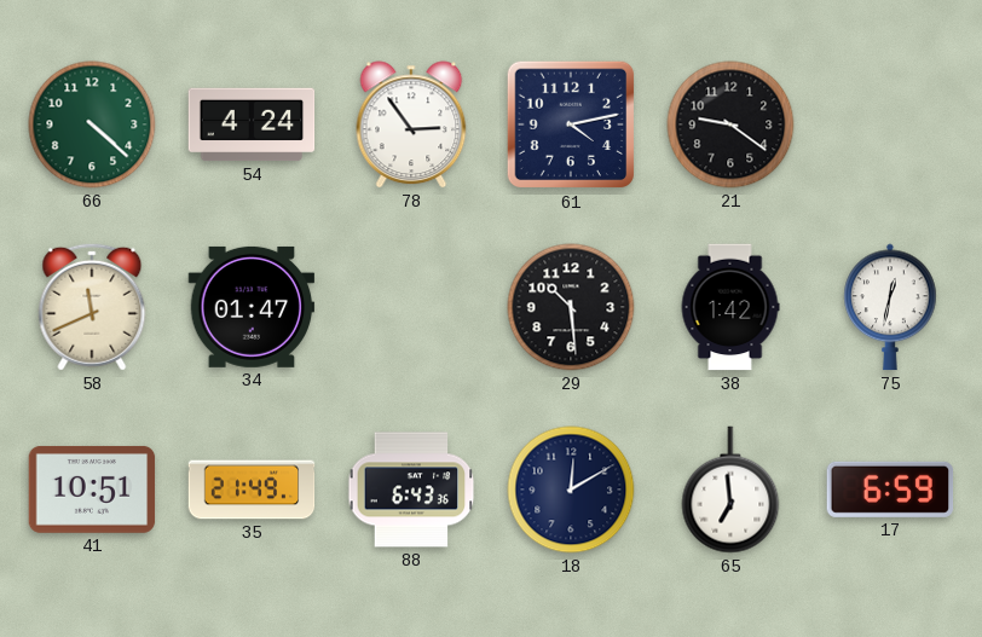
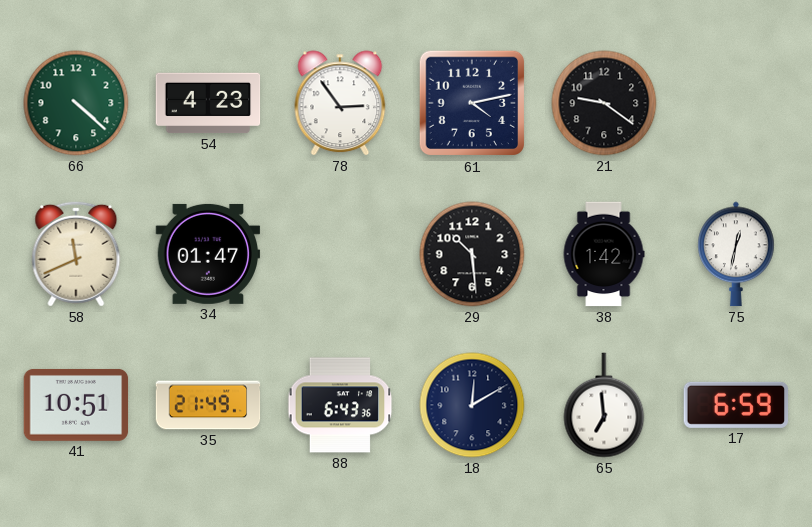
54: 4:24 -> 4:23
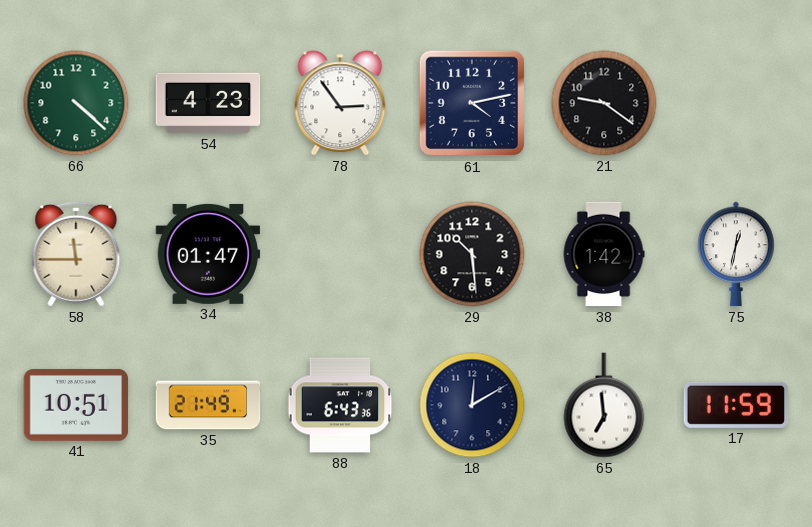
58: 11:41 -> 11:45
17: 6:59 -> 11:59
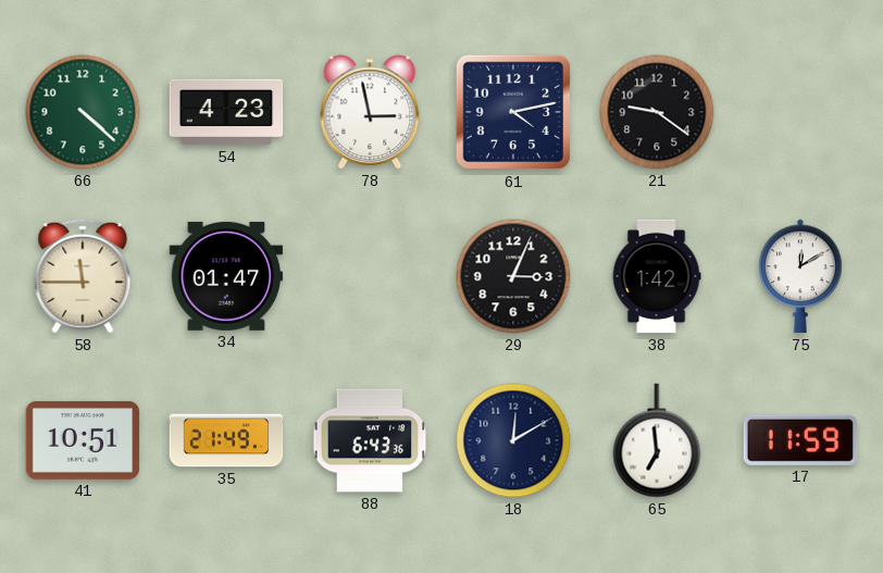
78: 2:54 -> 2:58
29: 10:29 -> 3:04
75: 12:32 -> 12:10
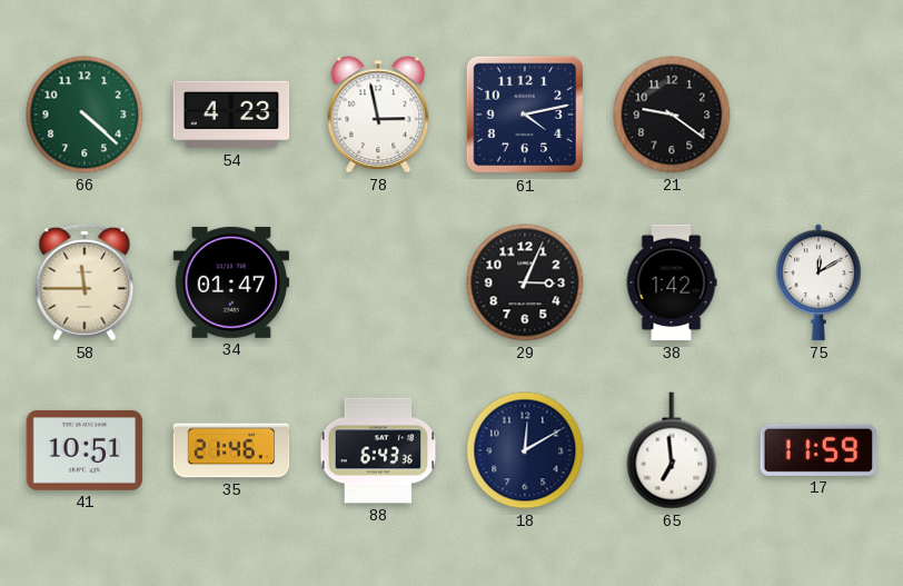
35: 21:49 -> 21:46
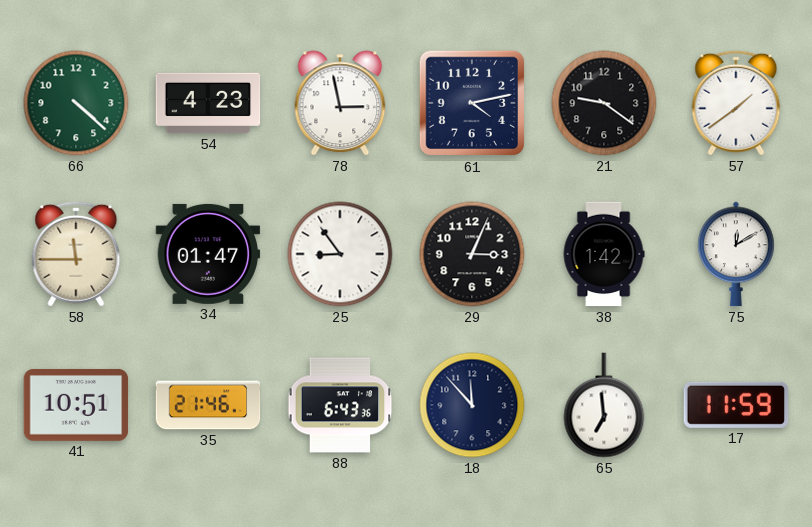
57: none -> 1:39
25: none -> 8:54
18: 12:10 -> 11:53
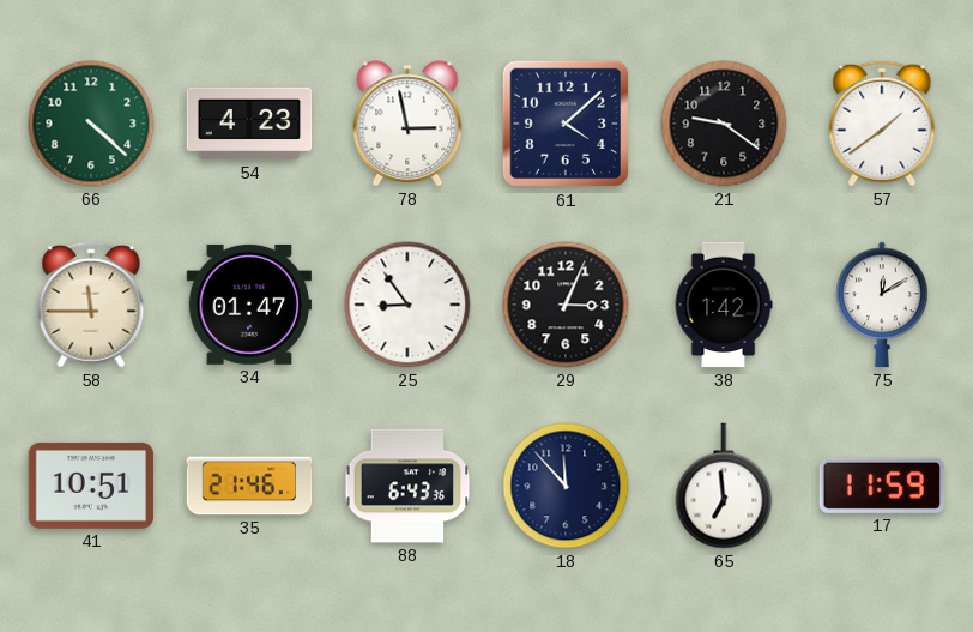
61: 4:13 -> 4:08
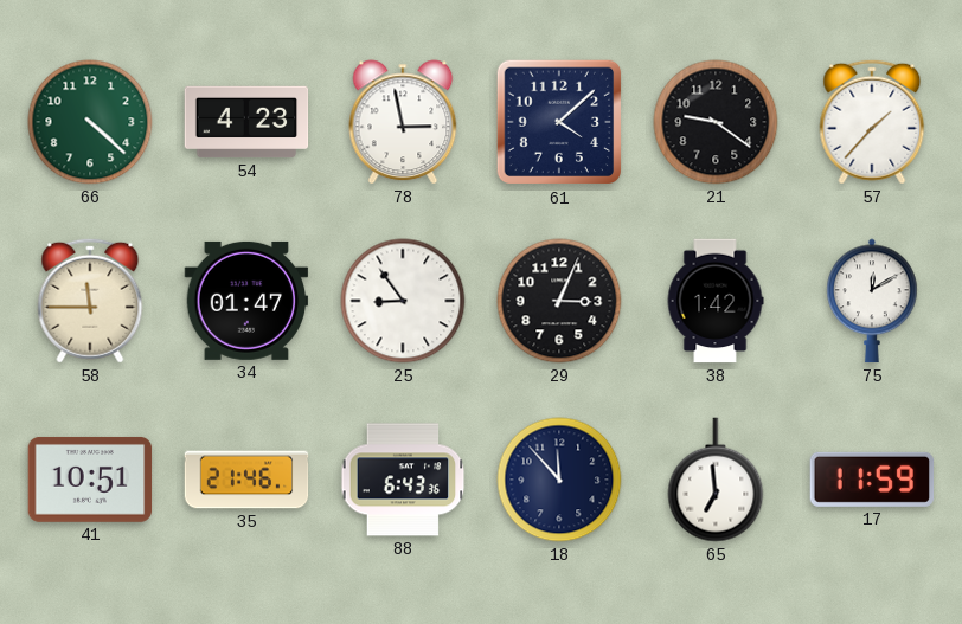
57: 1:39 -> 1:37
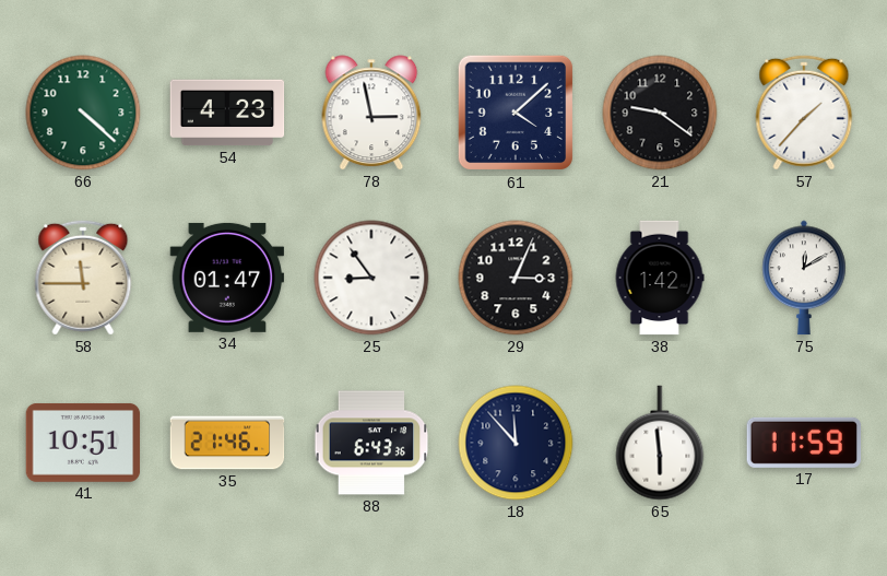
65: 6:59 -> 5:59
